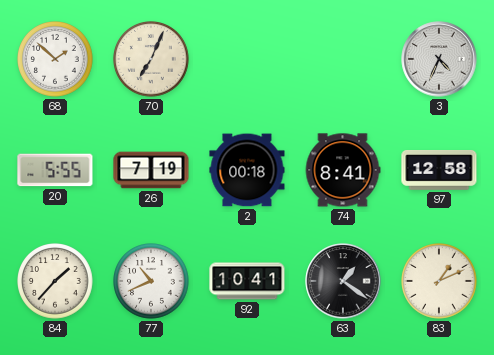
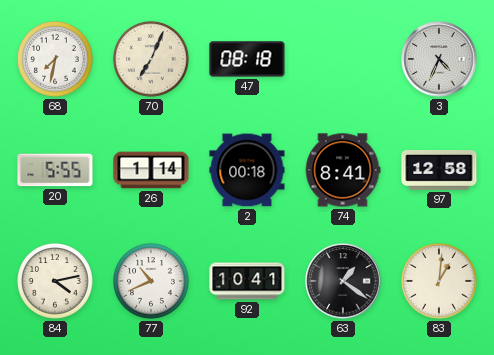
68: 1:52 -> 7:32
47: none -> 08:18
26: 7:19 -> 1:14
84: 1:37 -> 4:13
83: 1:11 -> 1:01
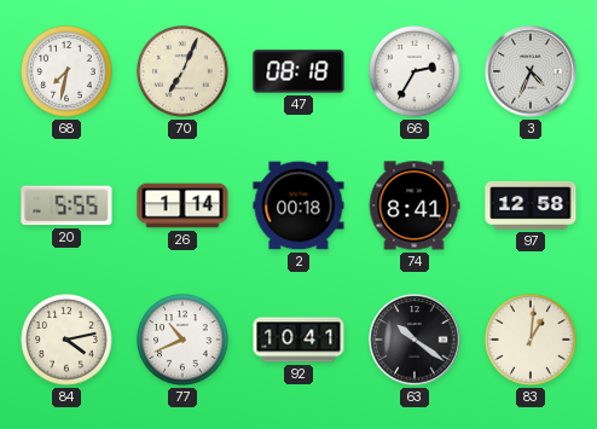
66: none -> 2:35
63: 1:21 -> 10:21
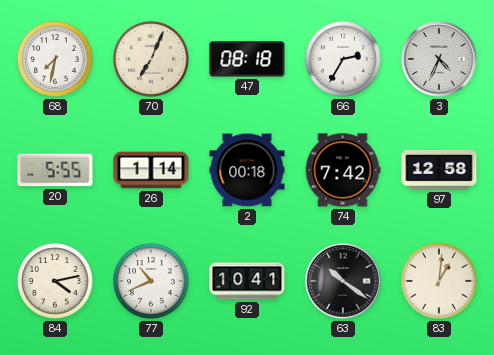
74: 8:41 -> 7:42
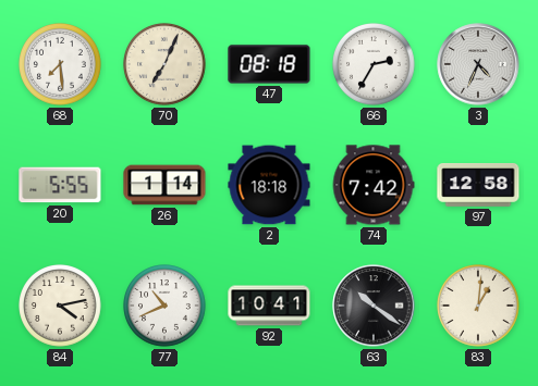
68: 7:32 -> 7:29
2: 00:18 -> 18:18
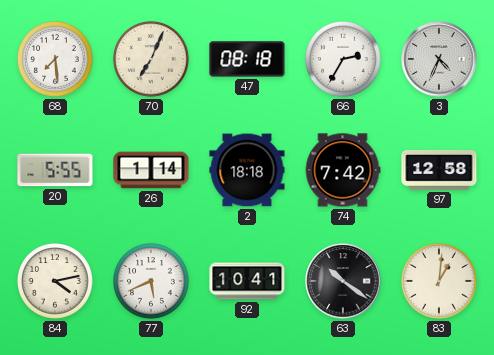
77: 10:41 -> 5:41
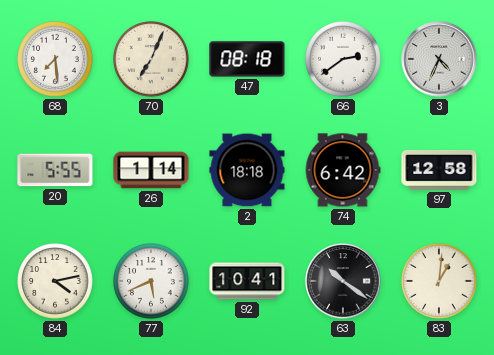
66: 2:35 -> 2:39
74: 7:42 -> 6:42
